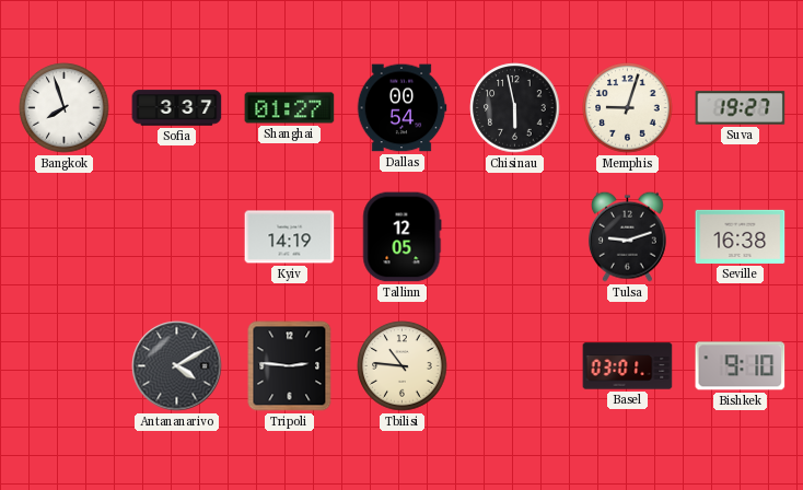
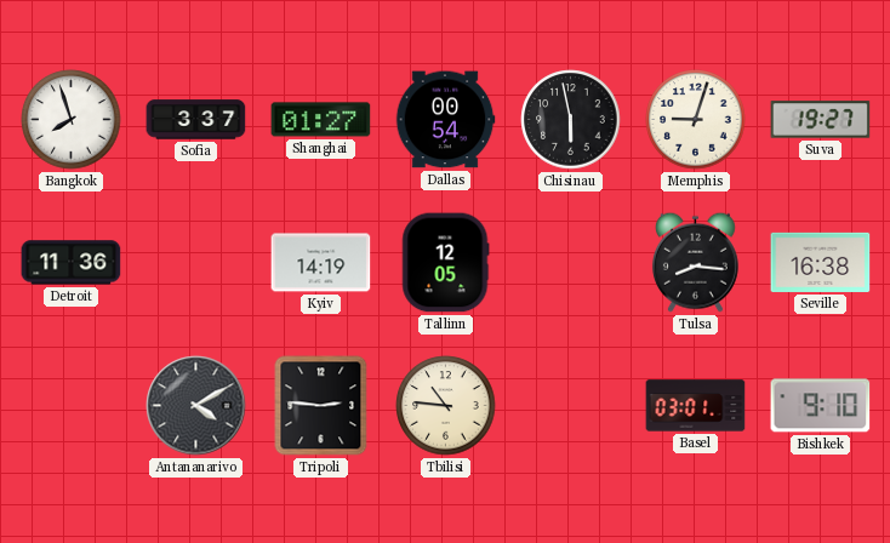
Detroit: none -> 11:36
Tulsa: 9:12 -> 8:16
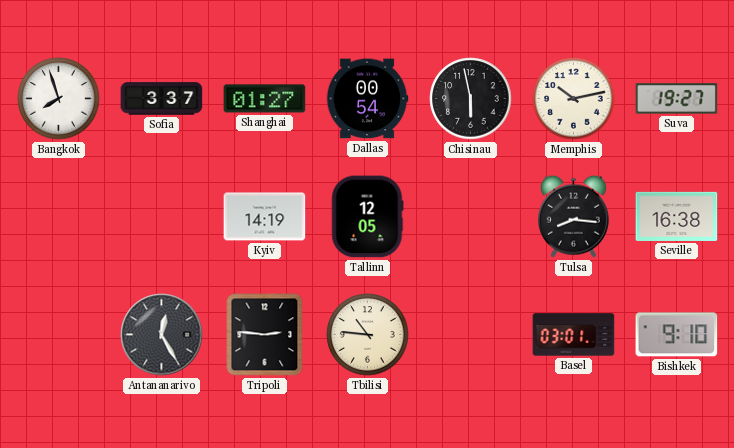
Memphis: 9:03 -> 10:13
Detroit: 11:36 -> none
Antananarivo: 4:10 -> 12:25
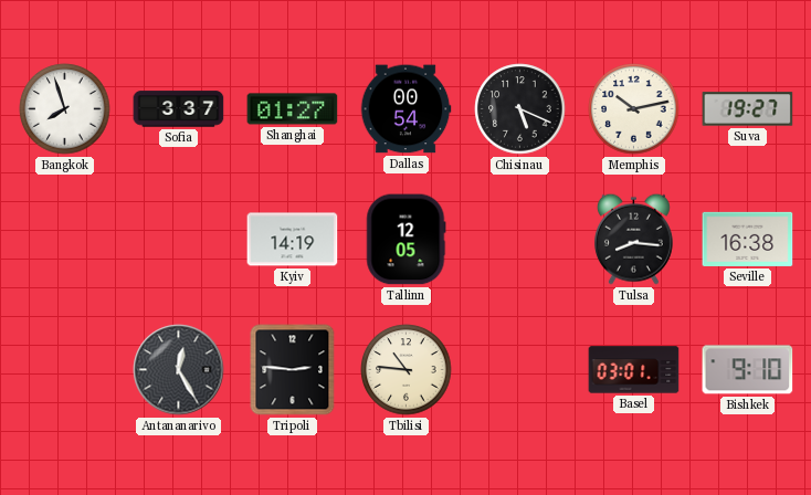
Chisinau: 5:58 -> 5:19
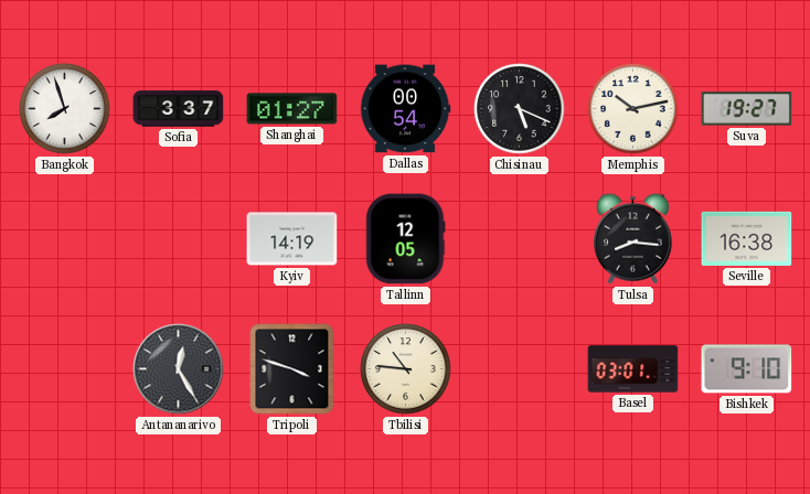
Tripoli: 2:46 -> 3:48
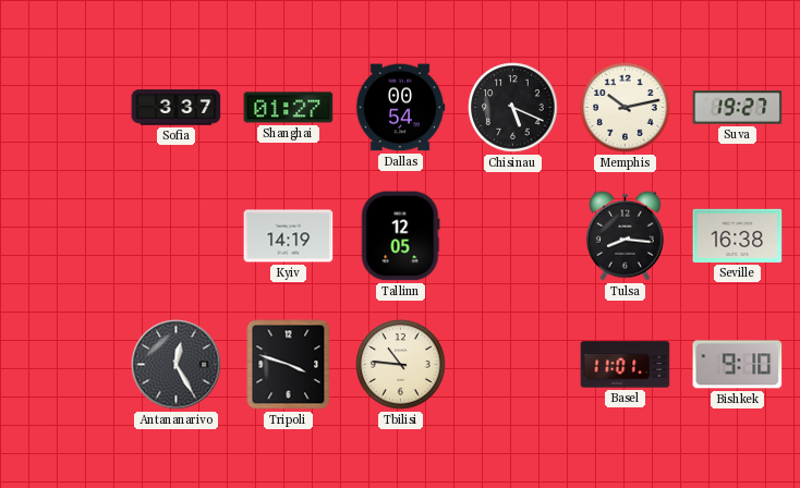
Bangkok: 7:57 -> none
Basel: 03:01 -> 11:01
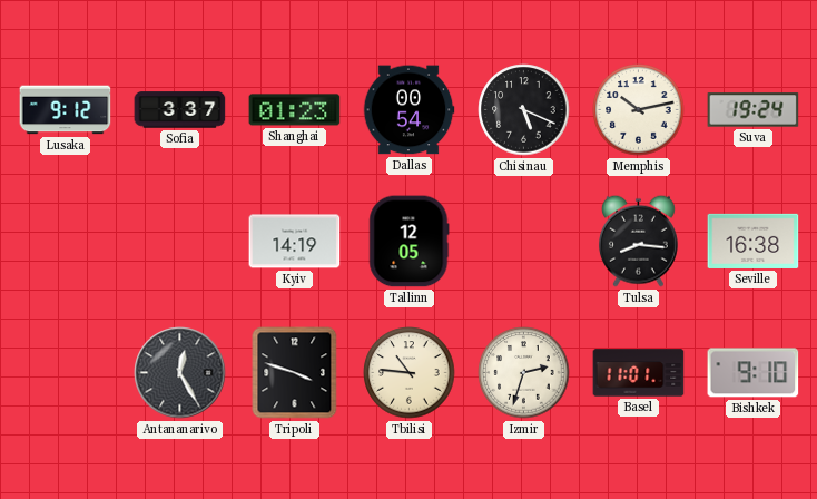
Lusaka: none -> 9:12
Shanghai: 01:27 -> 01:23
Suva: 19:27 -> 19:24
Izmir: none -> 2:33
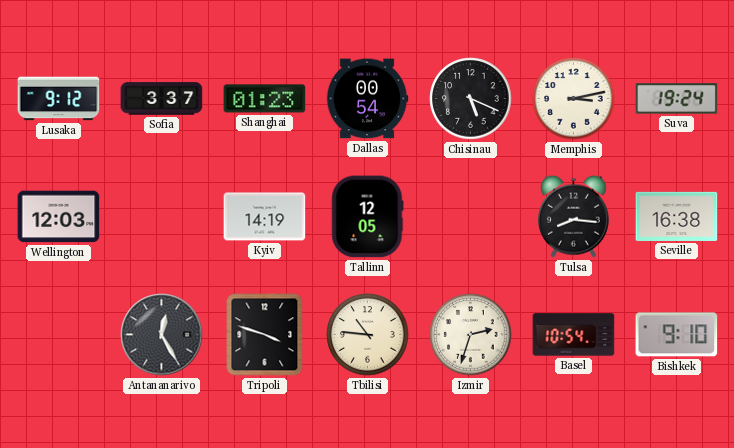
Memphis: 10:13 -> 3:13
Wellington: none -> 12:03
Basel: 11:01 -> 10:54
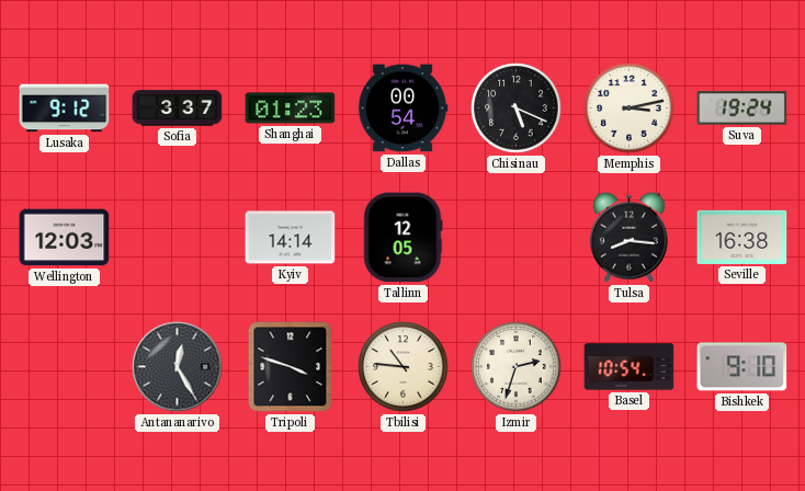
Kyiv: 14:19 -> 14:14
